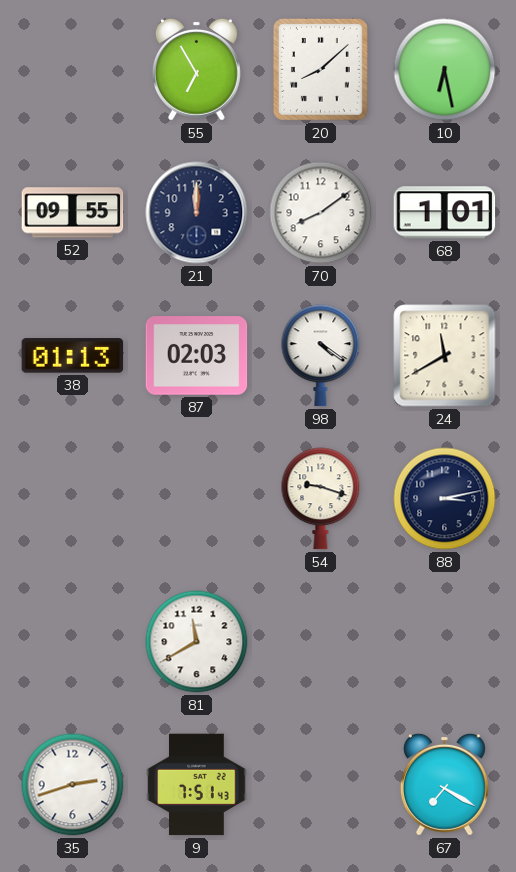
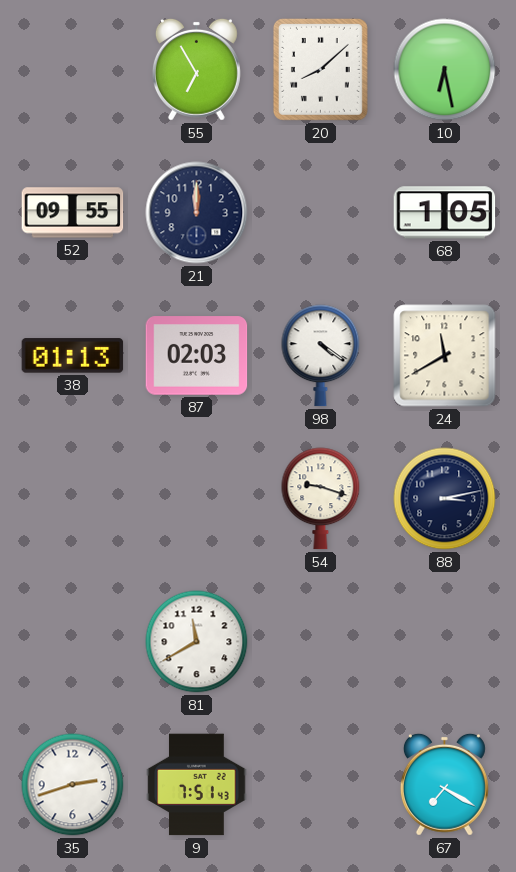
70: 8:09 -> none
68: 1:01 -> 1:05
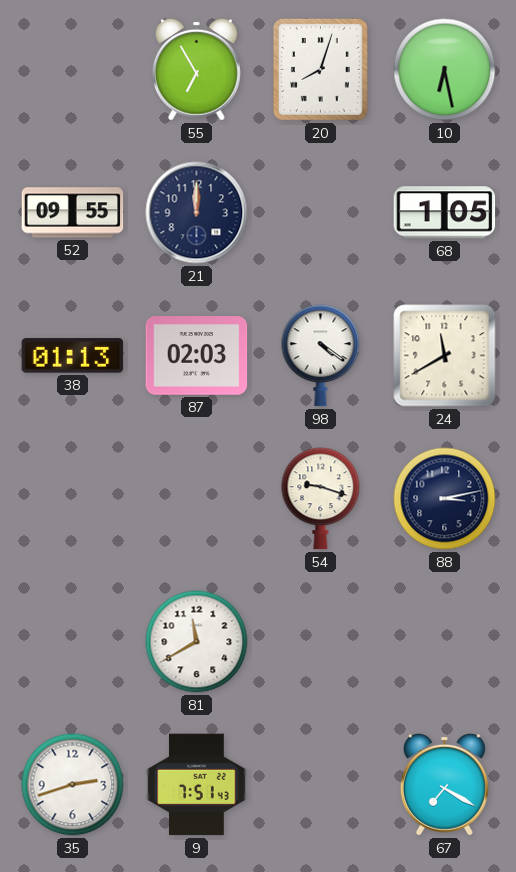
20: 8:08 -> 8:03
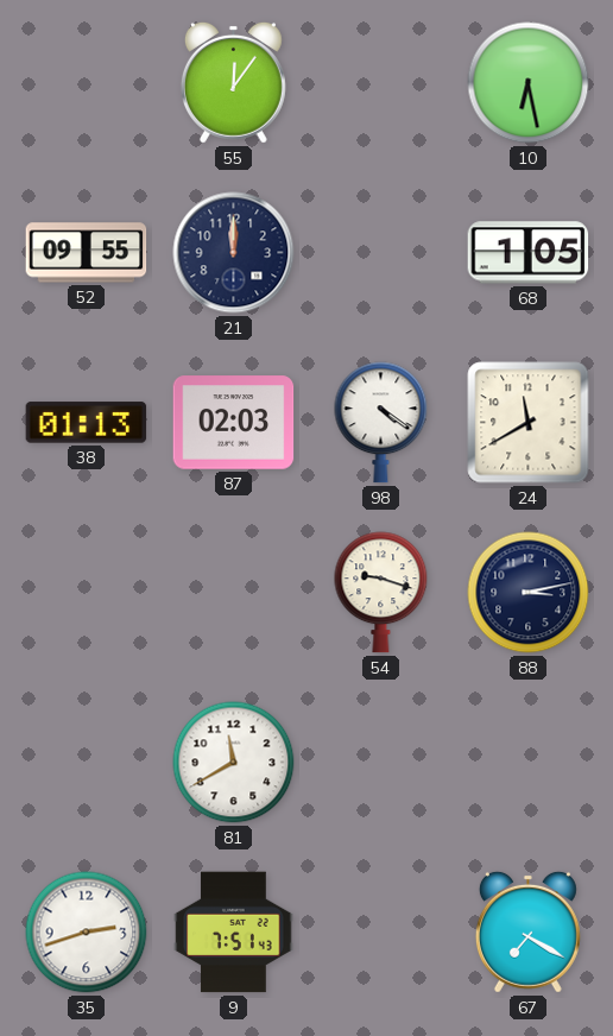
55: 6:55 -> 12:06
20: 8:03 -> none
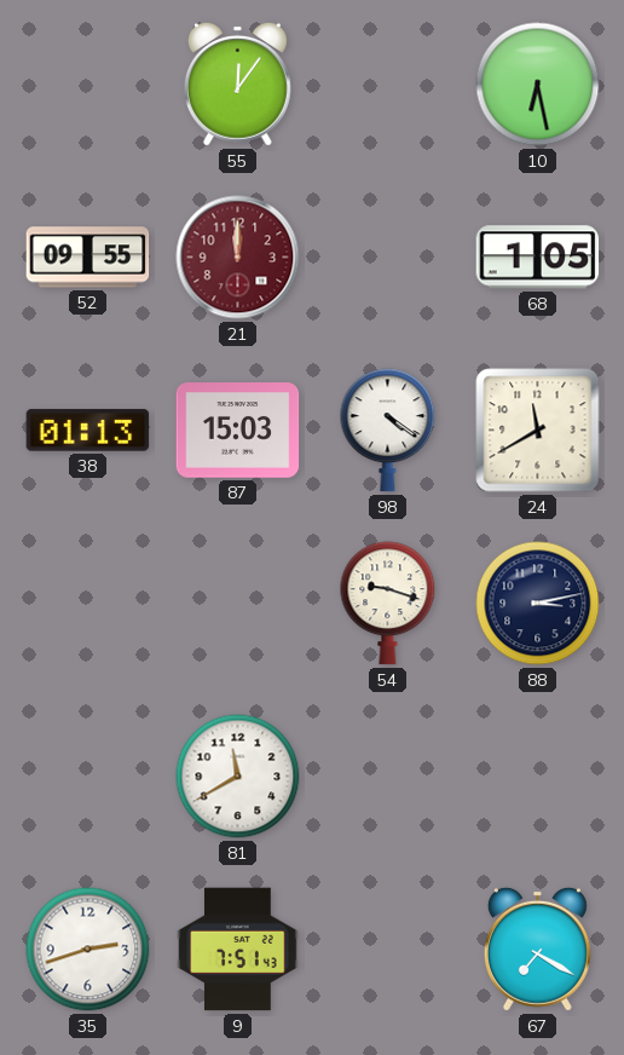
21 dial: navy -> burgundy
87: 02:03 -> 15:03
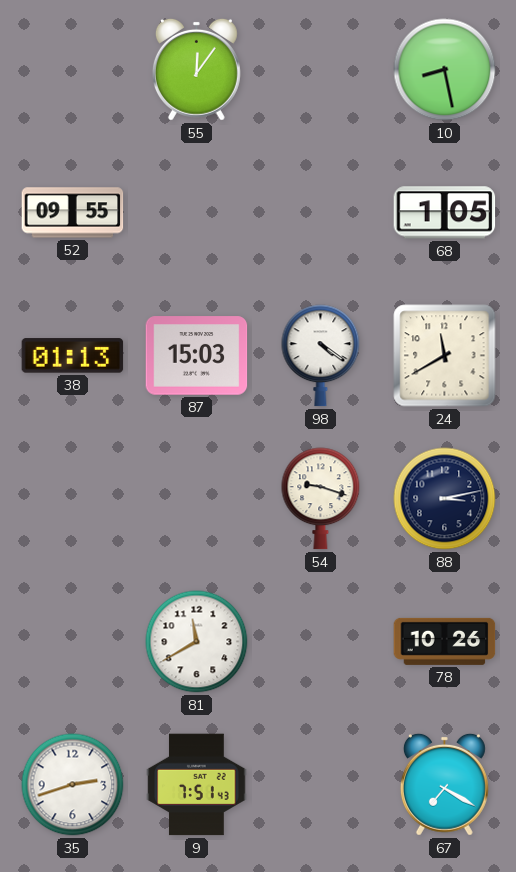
10: 6:28 -> 8:28
21: 12:00 -> none
78: none -> 10:26
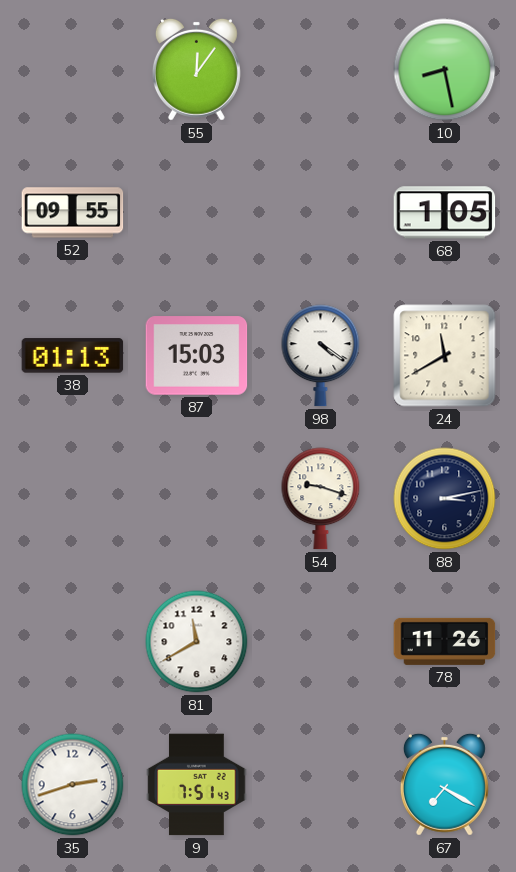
78: 10:26 -> 11:26
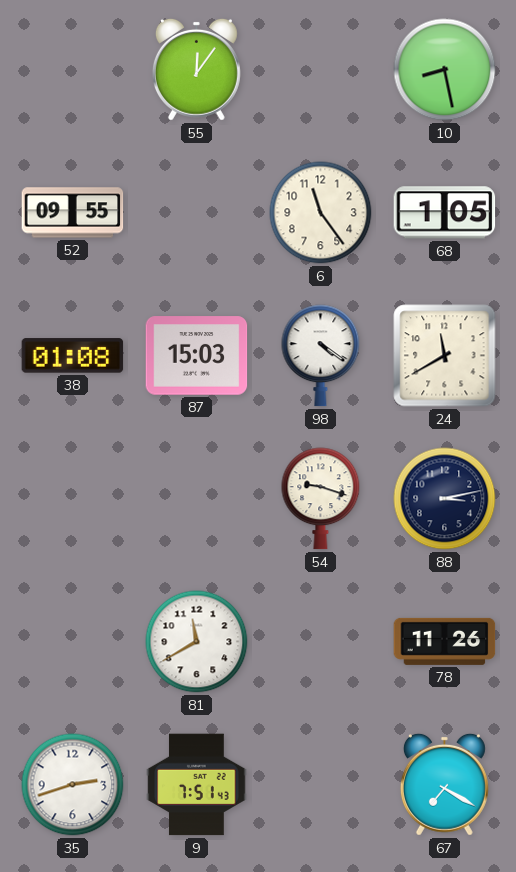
6: none -> 11:24
38: 01:13 -> 01:08
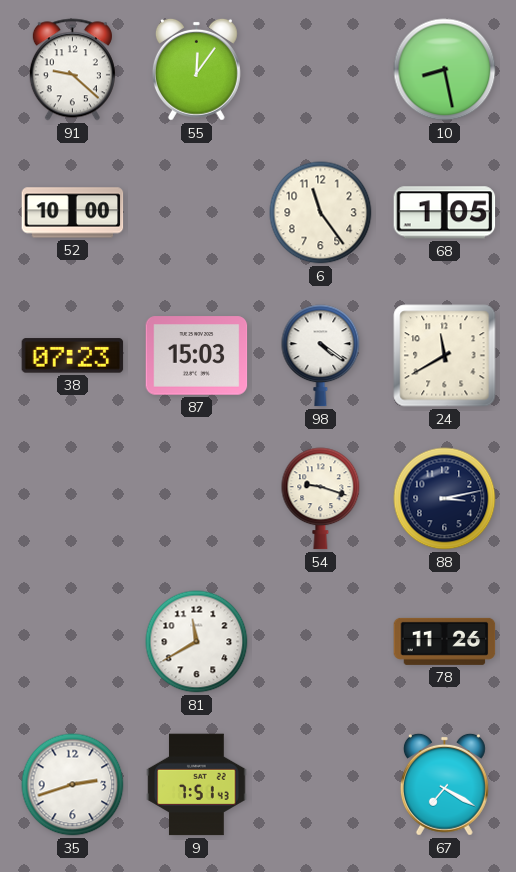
91: none -> 9:22
52: 09:55 -> 10:00
38: 01:08 -> 07:23
